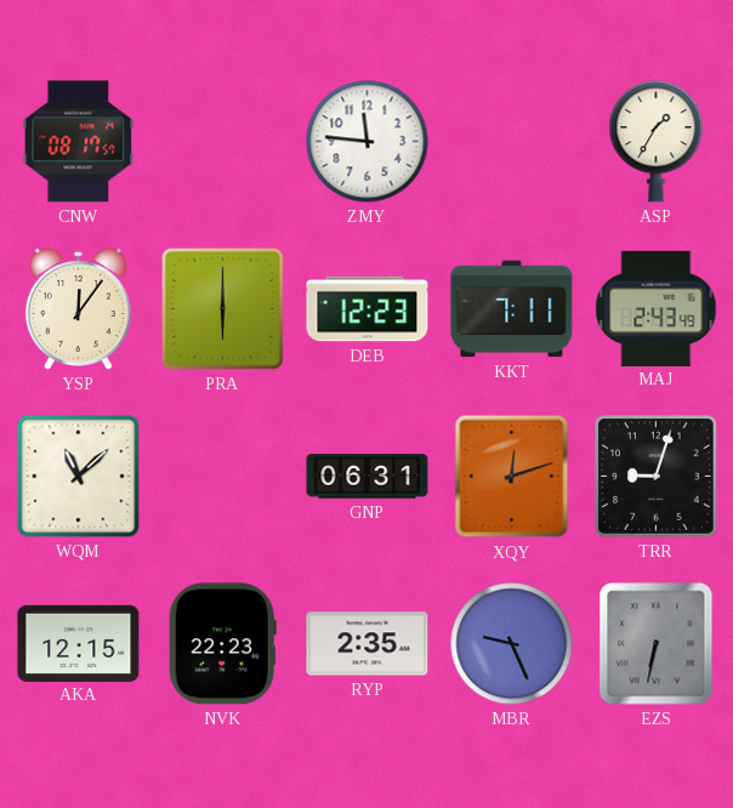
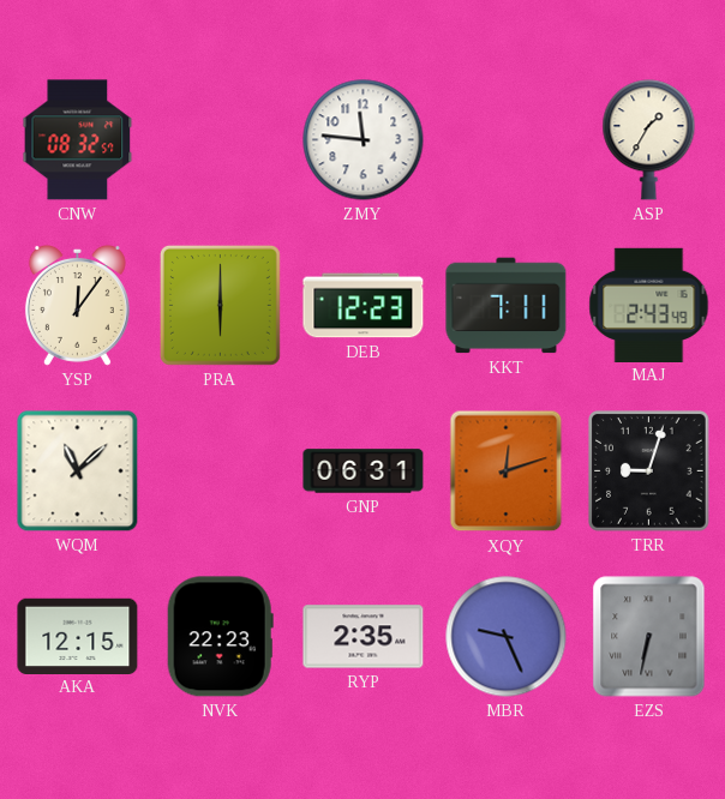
CNW: 08:17 -> 08:32
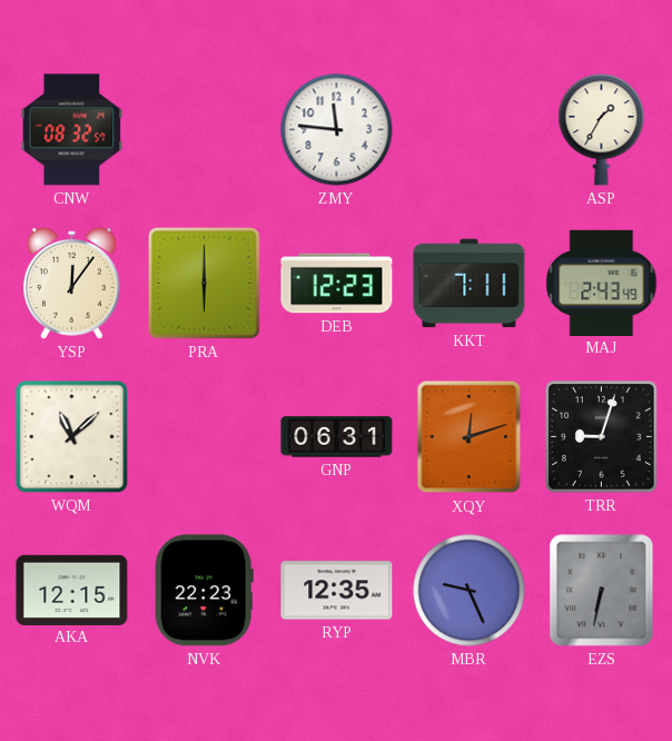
RYP: 2:35 -> 12:35
